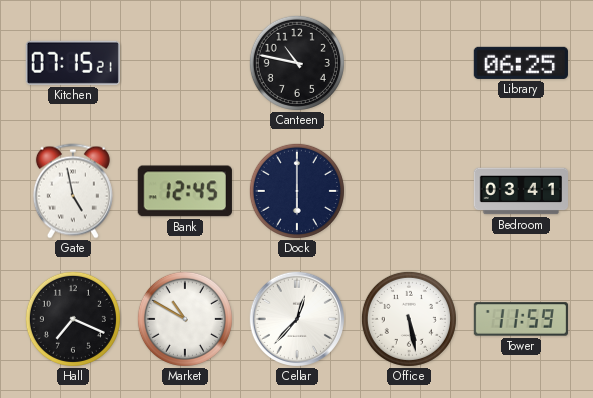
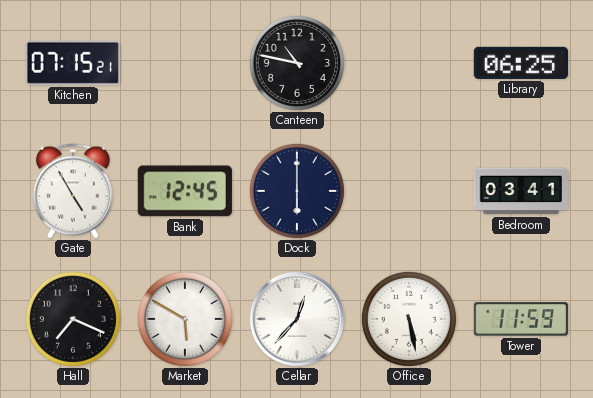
Gate: 4:58 -> 4:55
Market: 10:50 -> 5:50
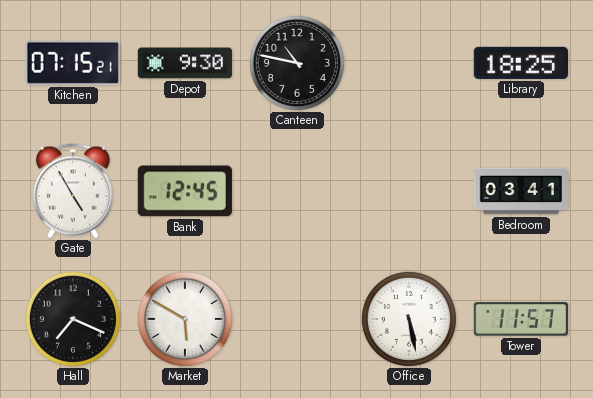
Depot: none -> 9:30
Library: 06:25 -> 18:25
Dock: 6:00 -> none
Cellar: 12:37 -> none
Tower: 11:59 -> 11:57
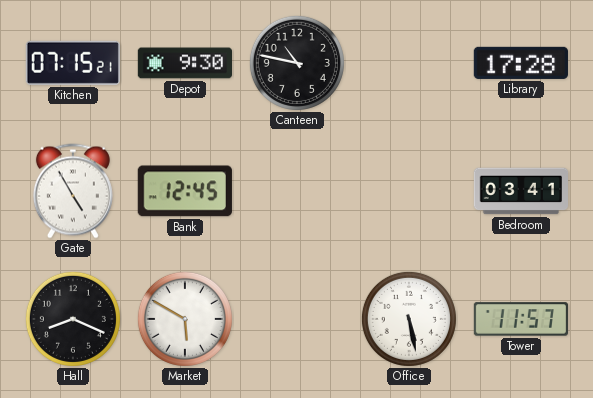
Library: 18:25 -> 17:28
Hall: 7:19 -> 8:19
